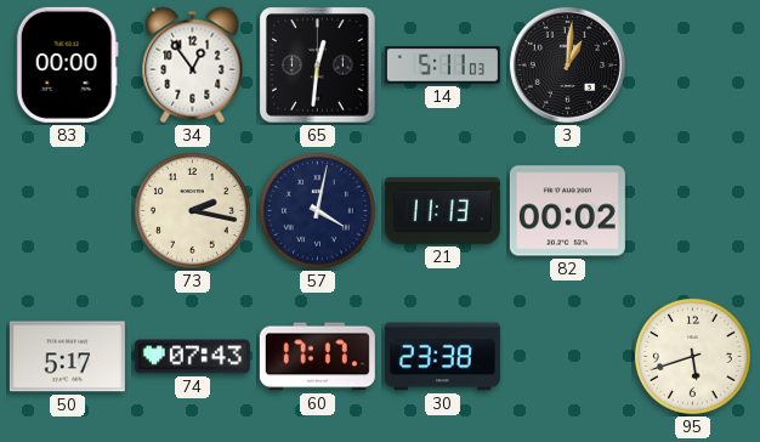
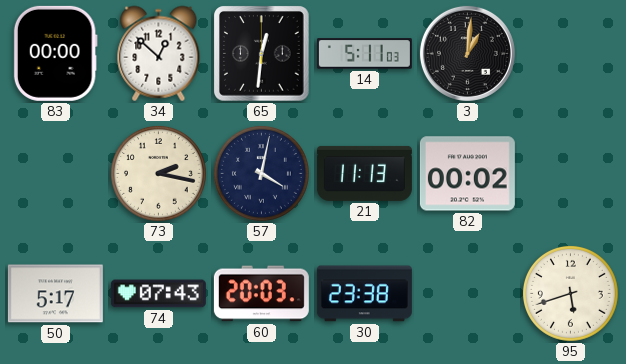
34: 12:54 -> 12:52
60: 17:17 -> 20:03
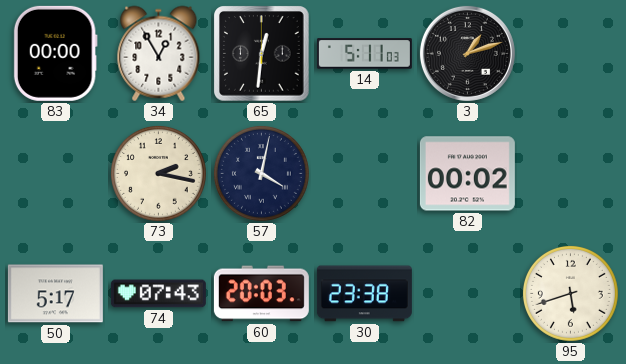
34: 12:52 -> 12:55
3: 1:01 -> 1:12
21: 11:13 -> none
